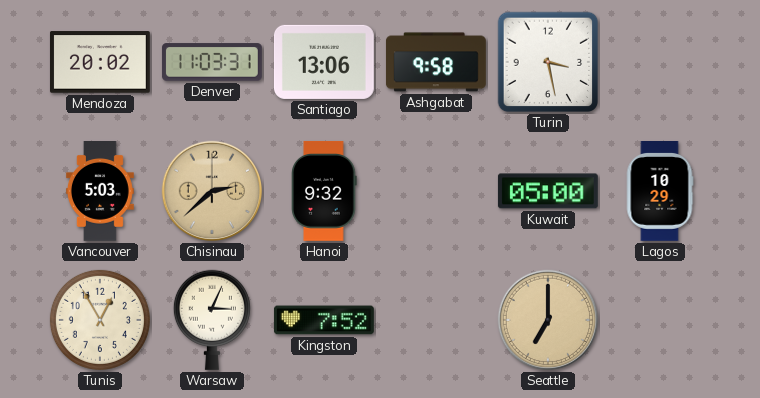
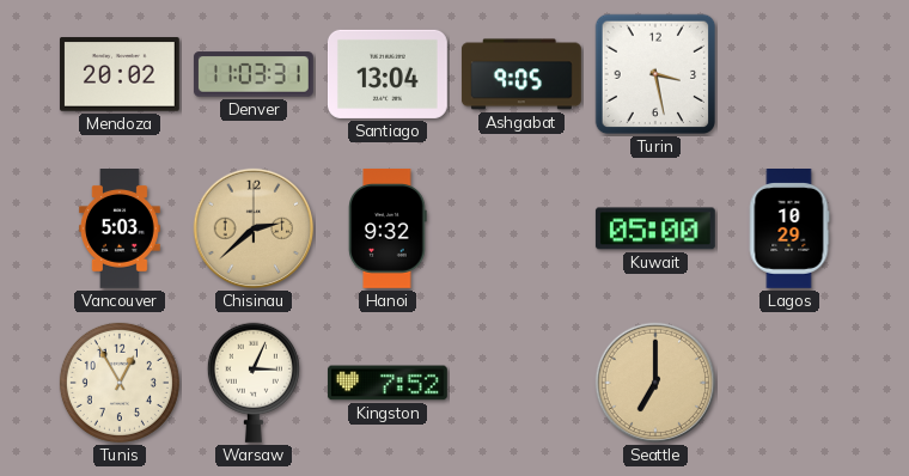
Santiago: 13:06 -> 13:04
Ashgabat: 9:58 -> 9:05
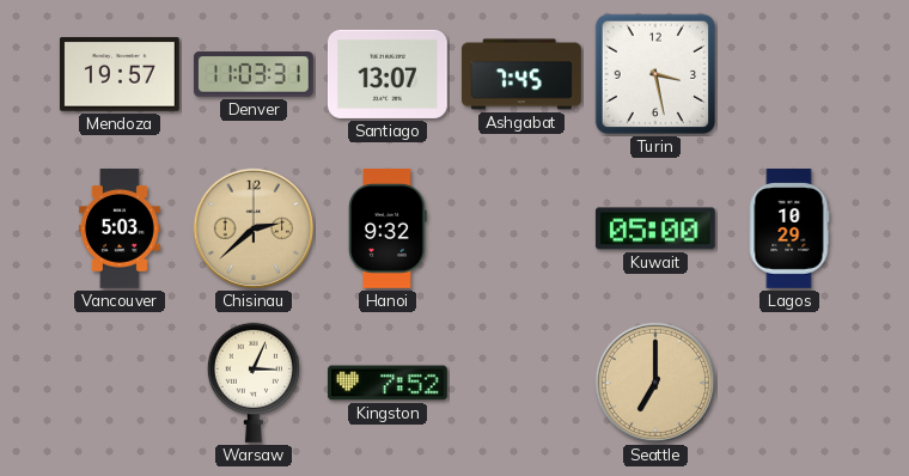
Mendoza: 20:02 -> 19:57
Santiago: 13:04 -> 13:07
Ashgabat: 9:05 -> 7:45
Tunis: 12:55 -> none
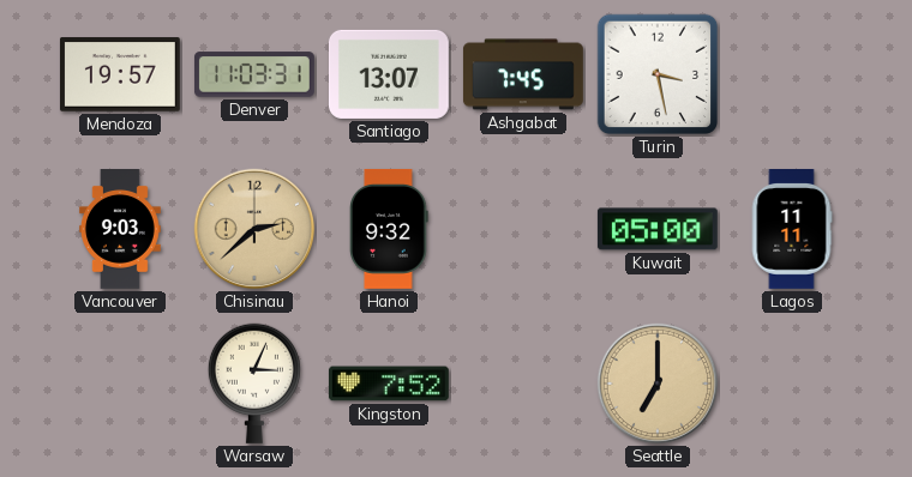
Vancouver: 5:03 -> 9:03
Lagos: 10:29 -> 11:11
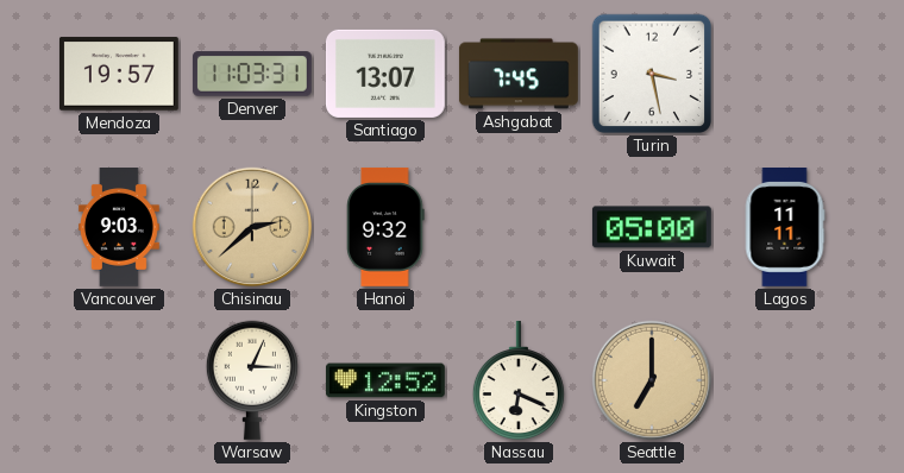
Kingston: 7:52 -> 12:52
Nassau: none -> 6:19
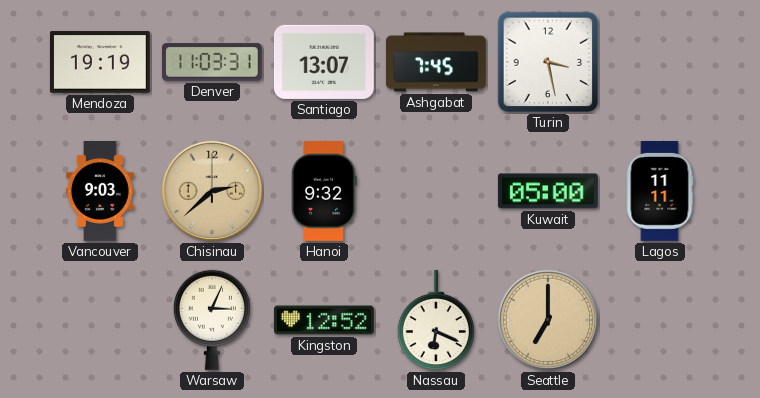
Mendoza: 19:57 -> 19:19
